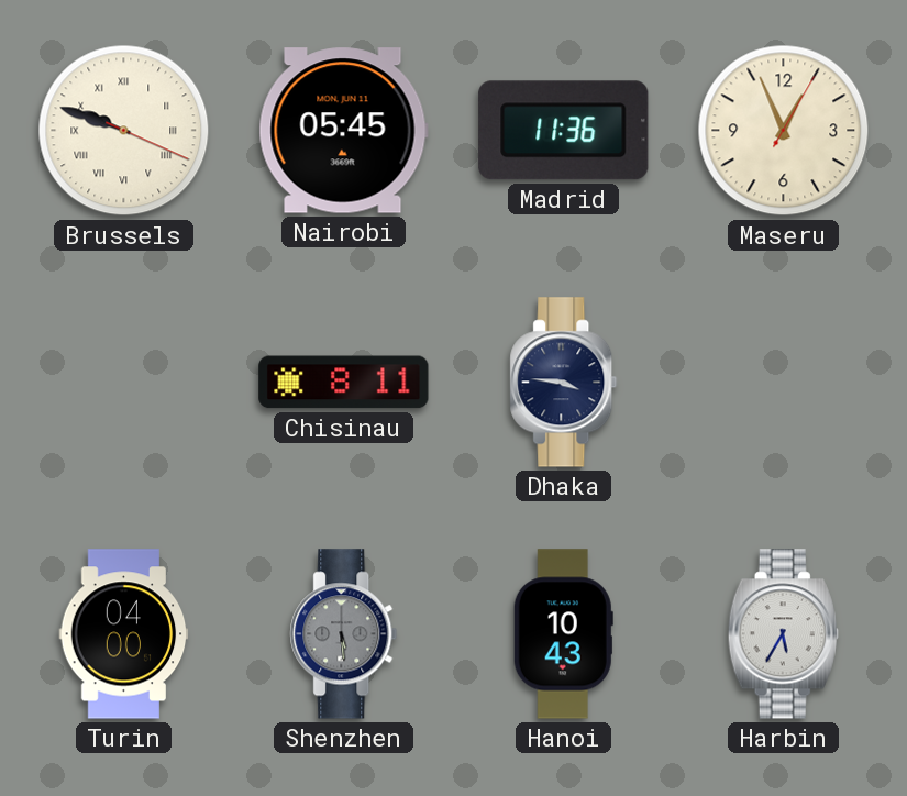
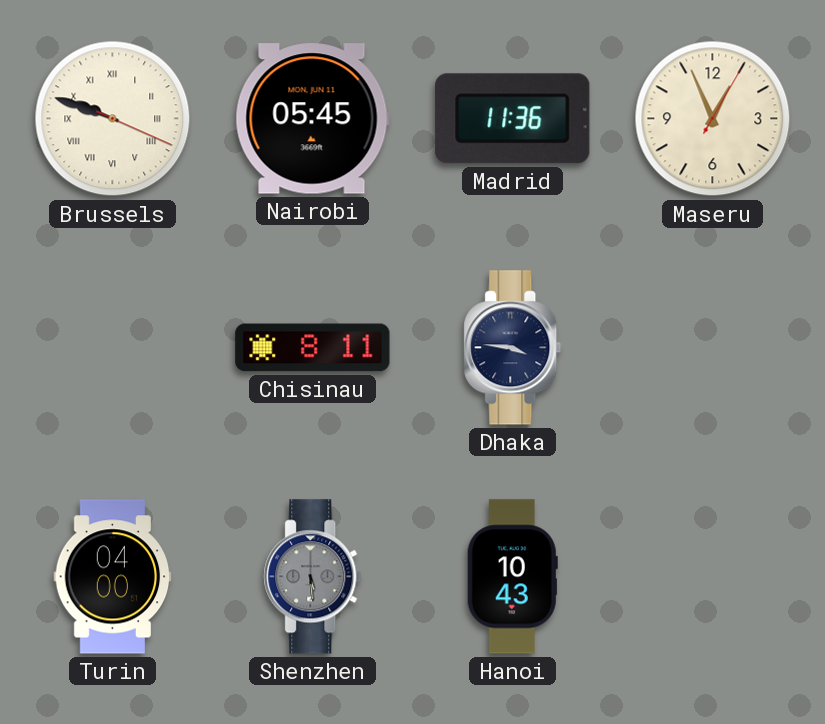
Harbin: 5:35 -> none
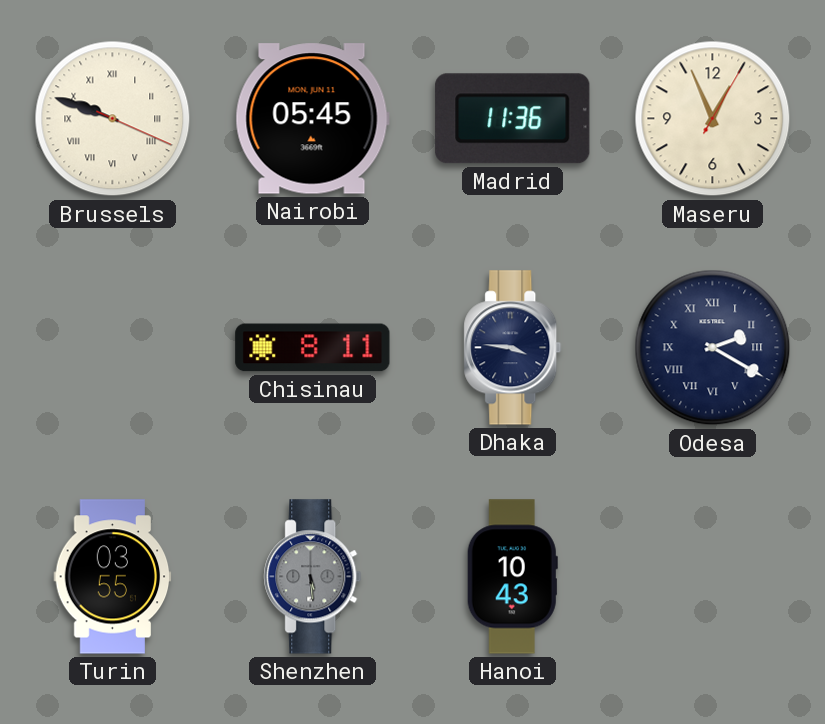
Odesa: none -> 2:20
Turin: 04:00 -> 03:55
